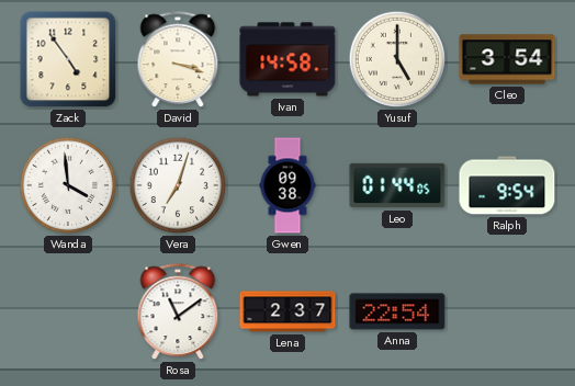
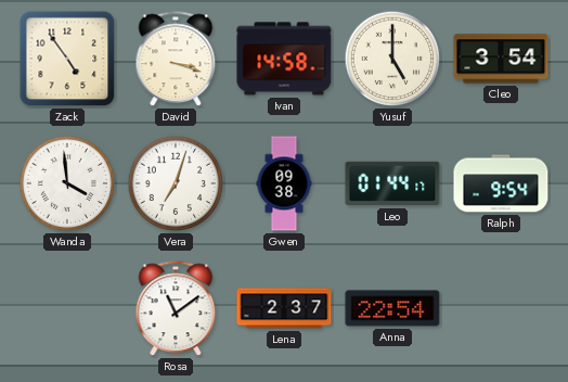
Leo: 01:44:05 -> 01:44:17
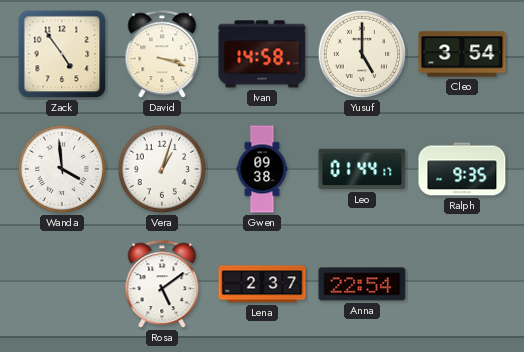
Vera: 7:03 -> 1:03
Ralph: 9:54 -> 9:35
Rosa: 11:09 -> 5:09
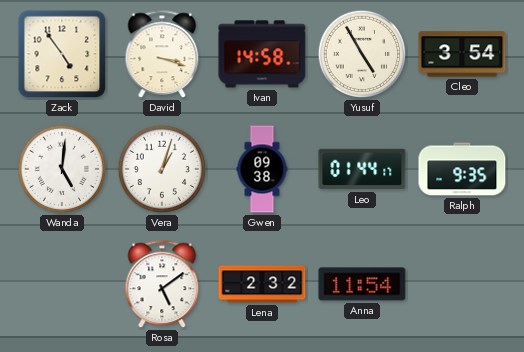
Yusuf: 5:00 -> 4:55
Wanda: 3:59 -> 5:01
Lena: 2:37 -> 2:32
Anna: 22:54 -> 11:54
